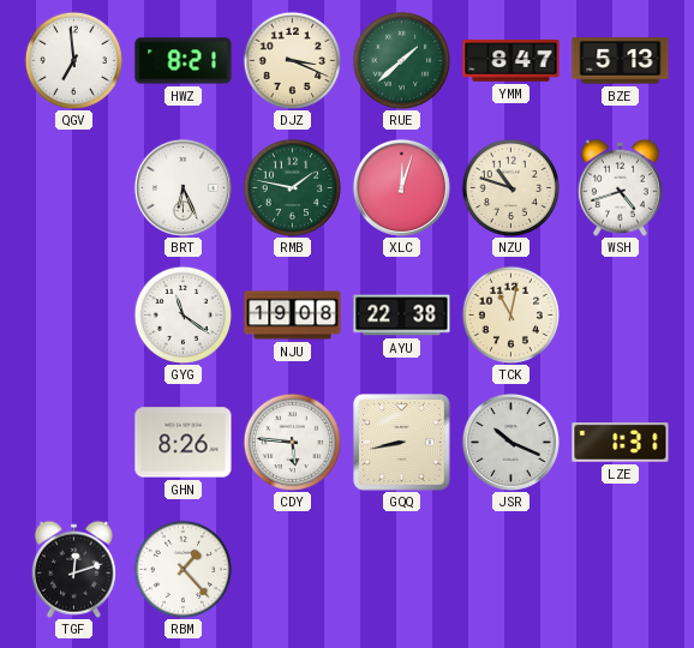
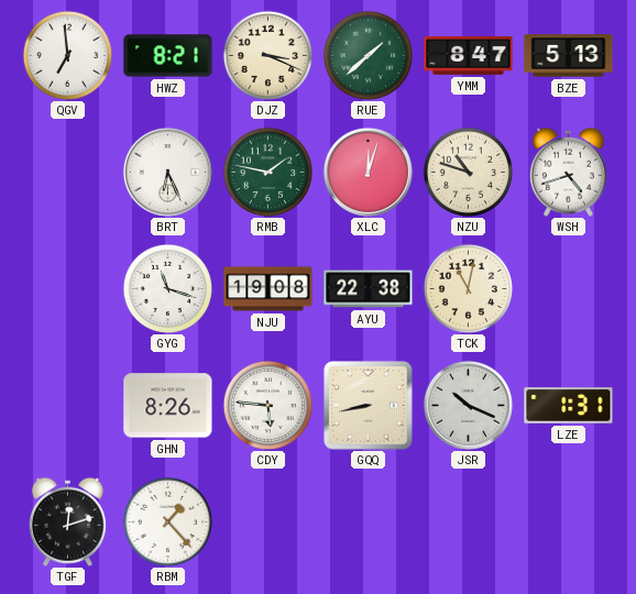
GYG: 11:21 -> 11:18
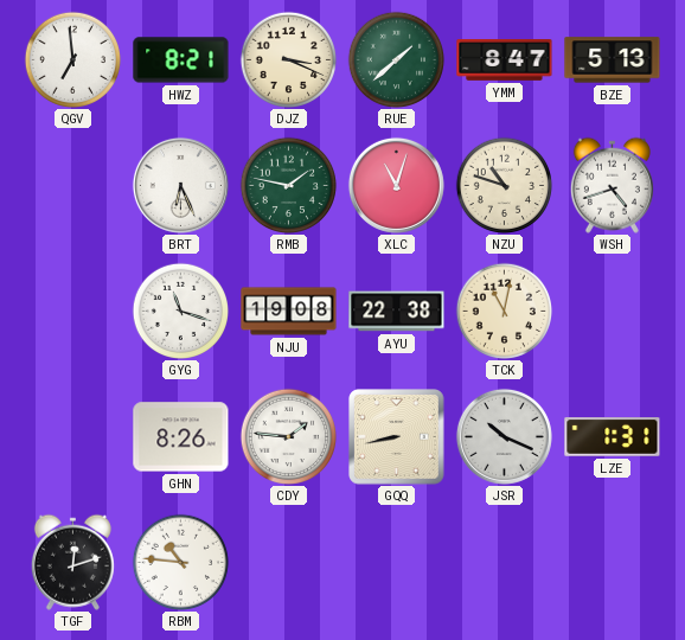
XLC: 12:03 -> 11:03
CDY: 5:46 -> 1:46
RBM: 1:23 -> 10:46
